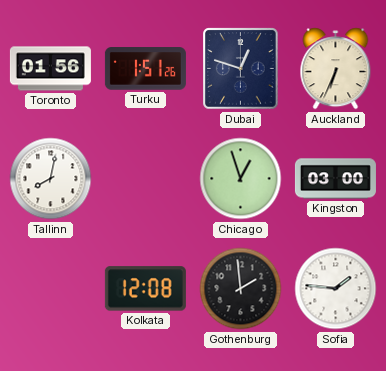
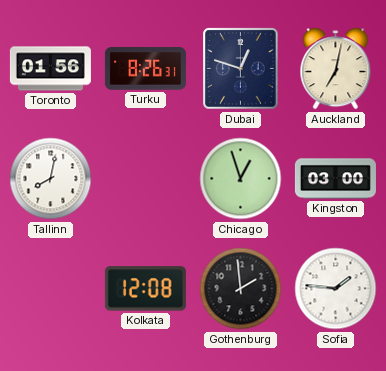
Turku: 1:51 -> 8:26
Auckland: 6:34 -> 7:02
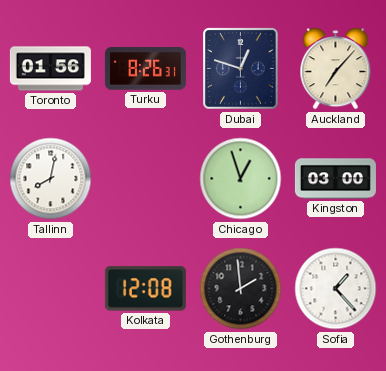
Auckland: 7:02 -> 7:07
Sofia: 1:46 -> 1:23
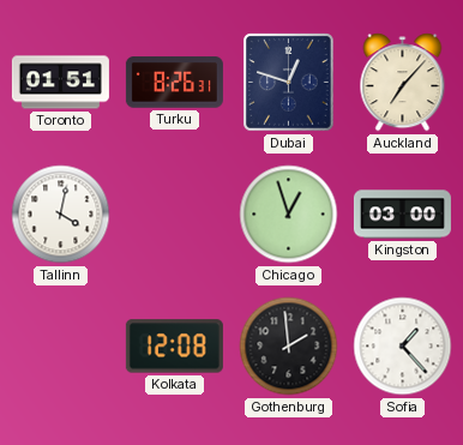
Toronto: 01:56 -> 01:51
Tallinn: 8:02 -> 4:02
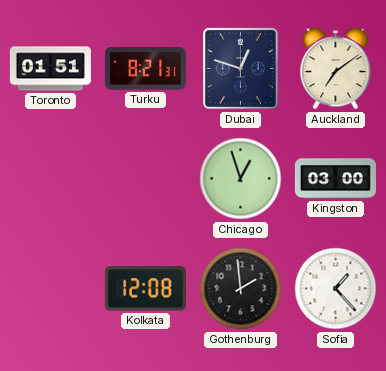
Turku: 8:26 -> 8:21
Auckland: 7:07 -> 7:09
Tallinn: 4:02 -> none
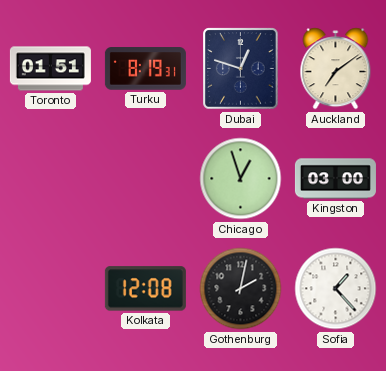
Turku: 8:21 -> 8:19
Gothenburg: 1:59 -> 2:02
